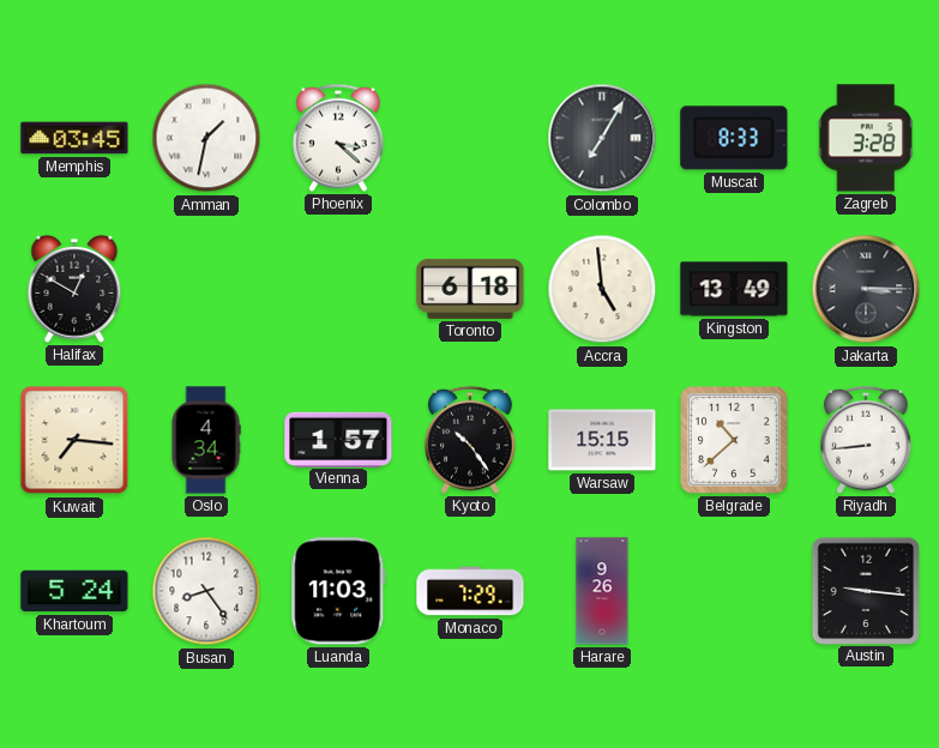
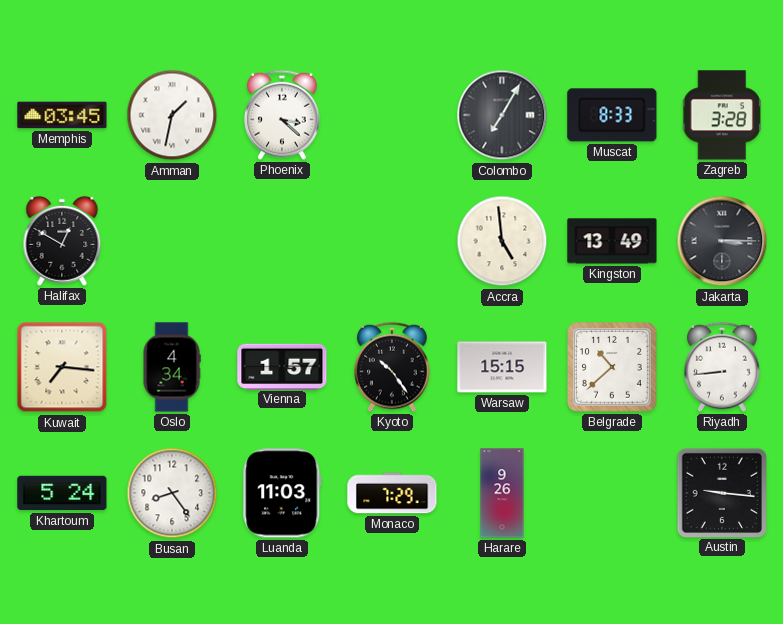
Toronto: 6:18 -> none
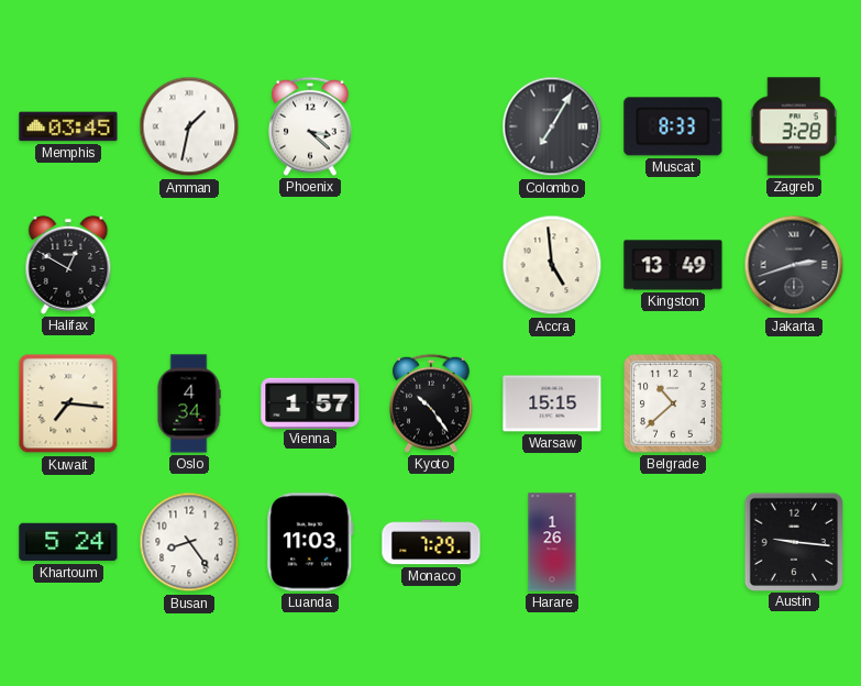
Jakarta: 3:15 -> 2:42
Riyadh: 8:44 -> none
Harare: 9:26 -> 1:26
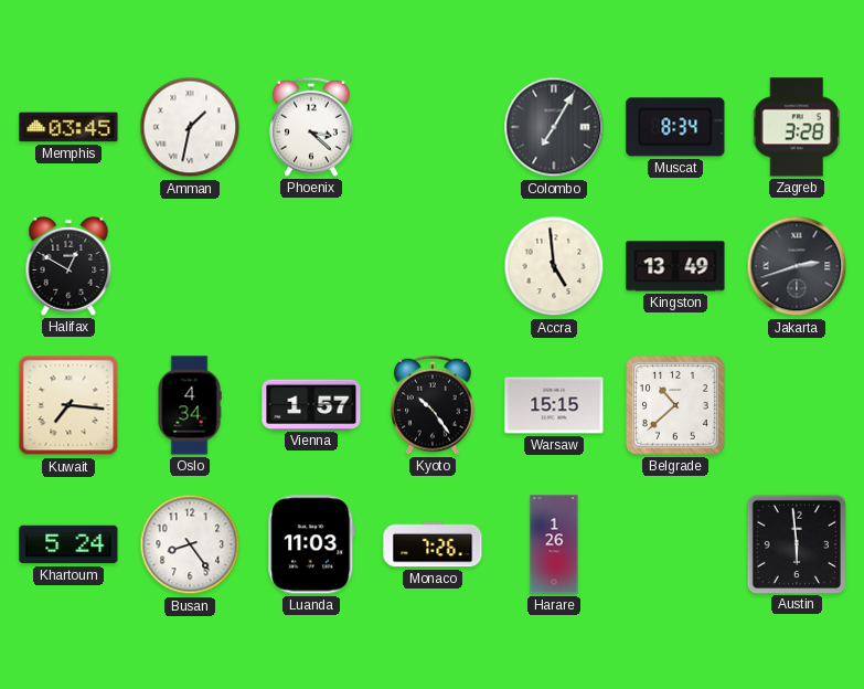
Muscat: 8:33 -> 8:34
Monaco: 7:29 -> 7:26
Austin: 9:16 -> 5:59
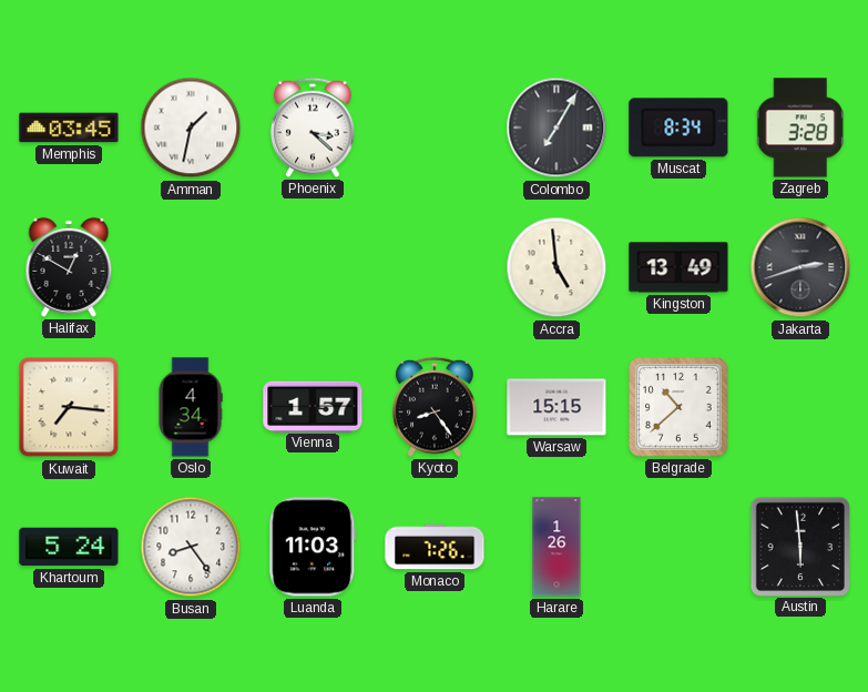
Kyoto: 10:24 -> 8:24
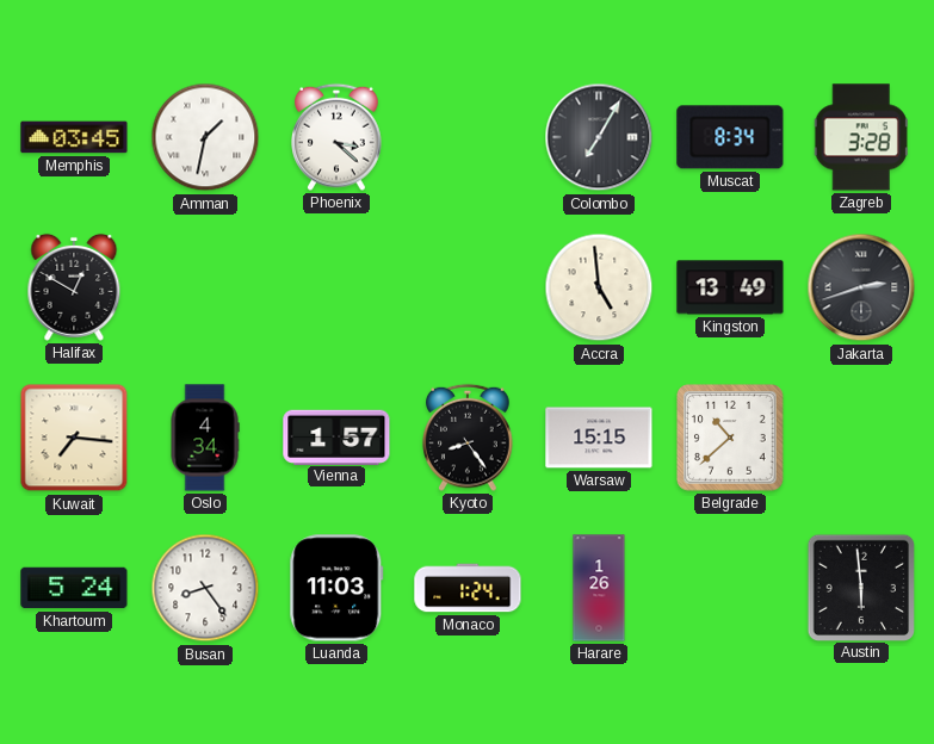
Monaco: 7:26 -> 1:24
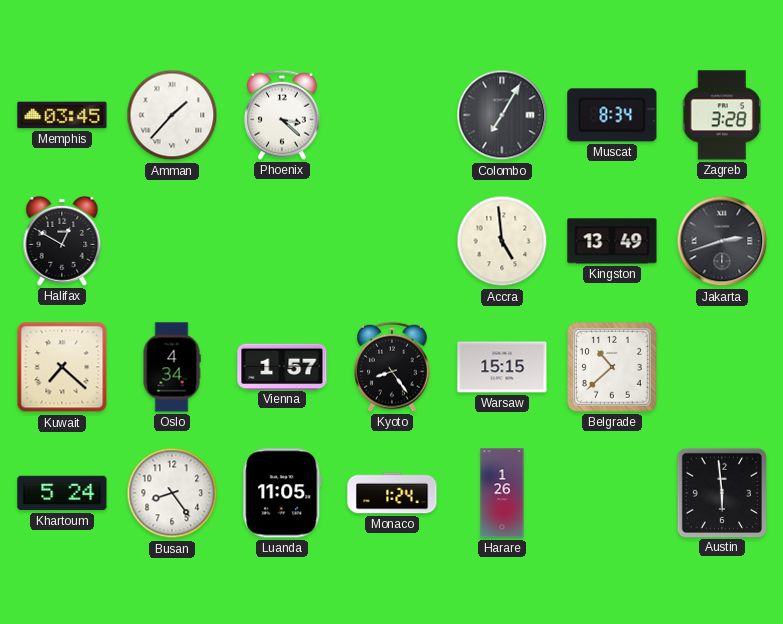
Amman: 1:32 -> 1:37
Kuwait: 7:16 -> 7:22
Luanda: 11:03 -> 11:05
